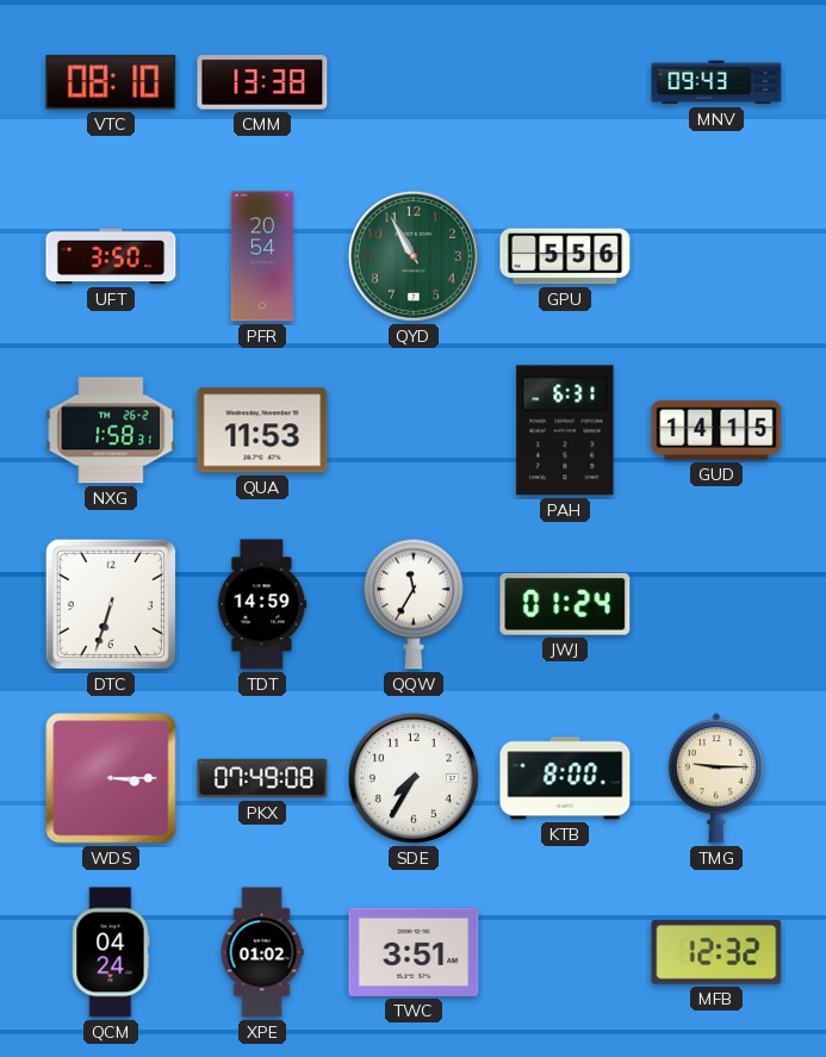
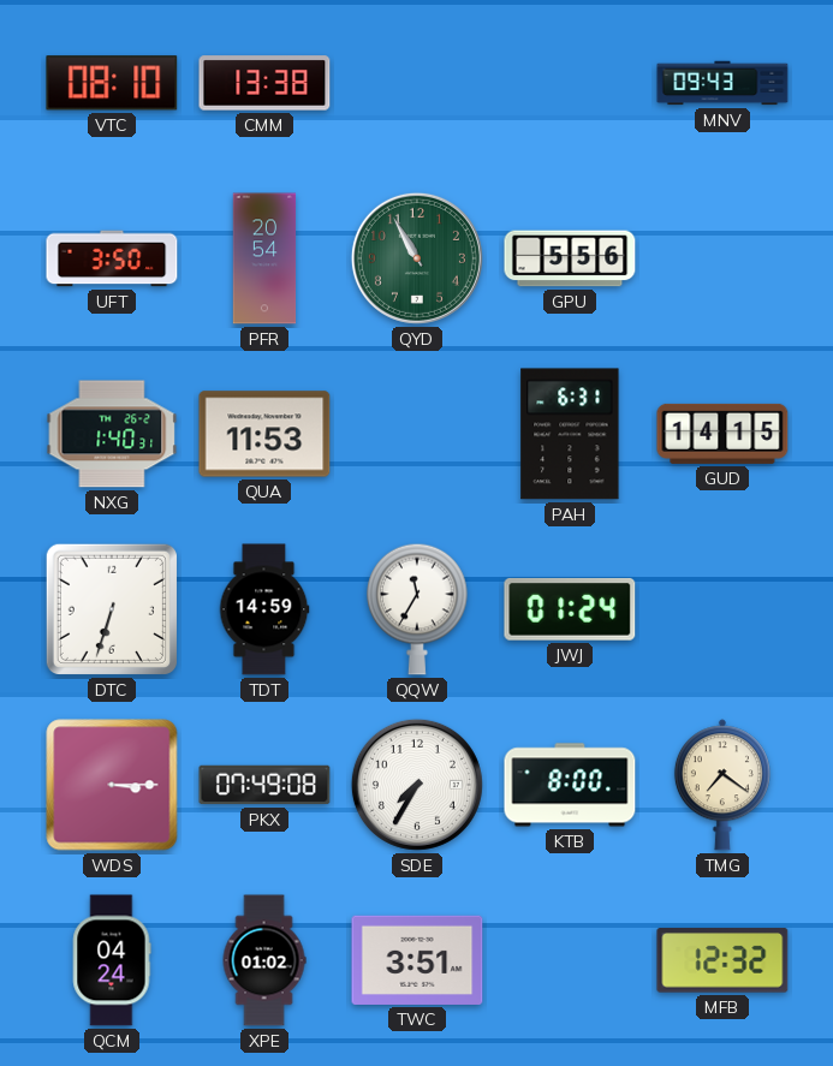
NXG: 1:58 -> 1:40
TMG: 9:15 -> 7:21
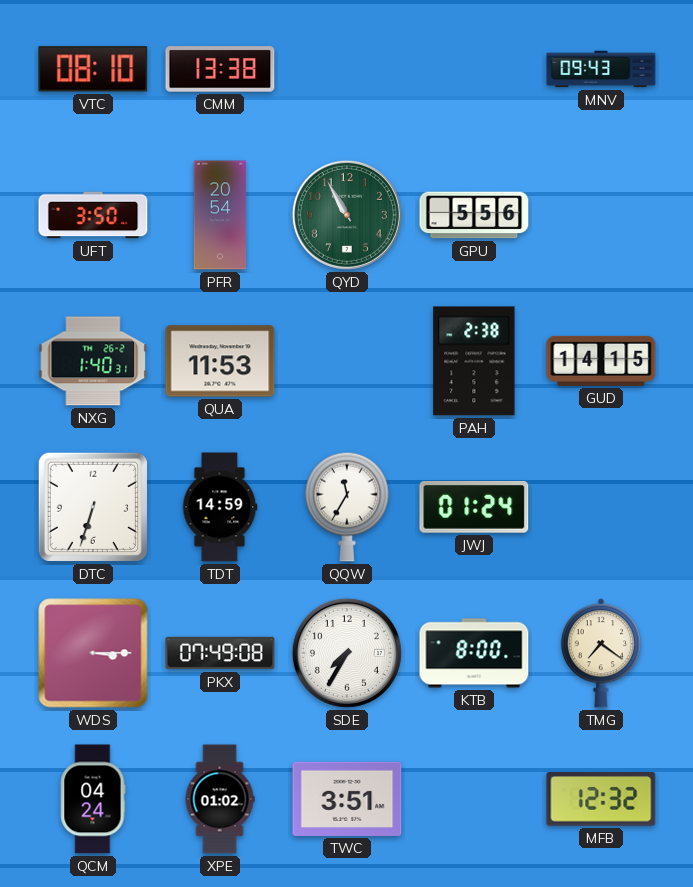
PAH: 6:31 -> 2:38
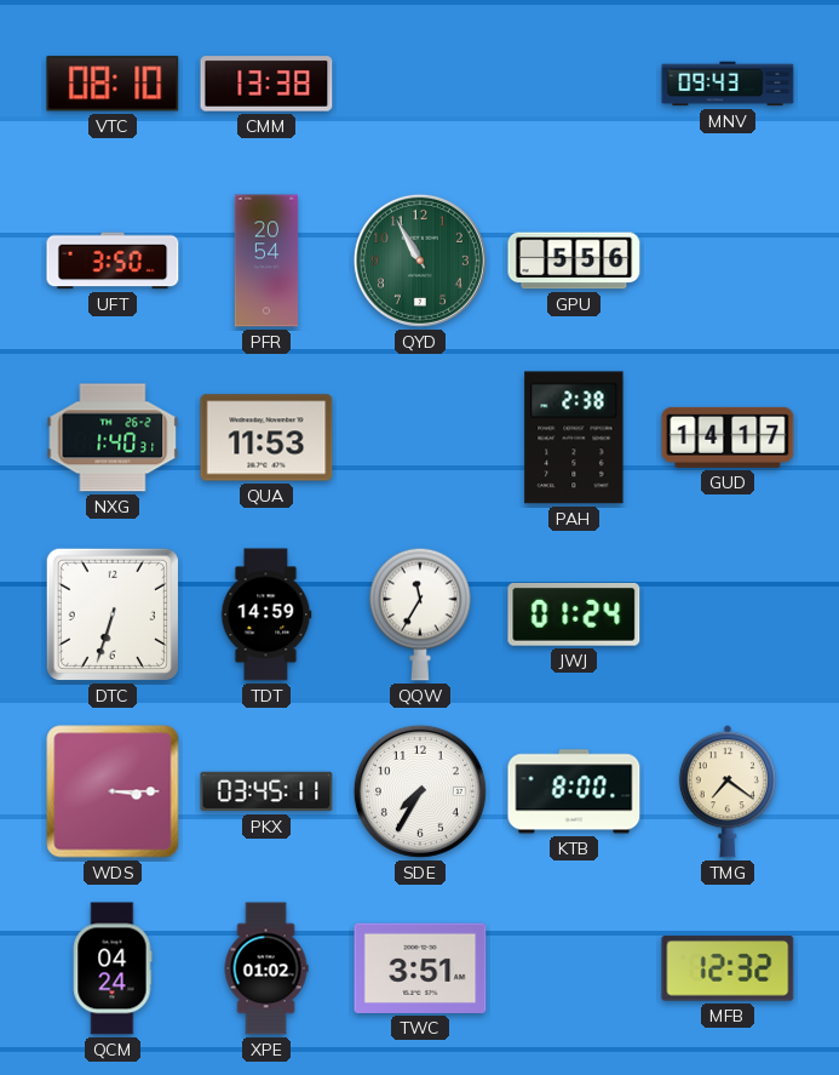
GUD: 14:15 -> 14:17
PKX: 07:49 -> 03:45
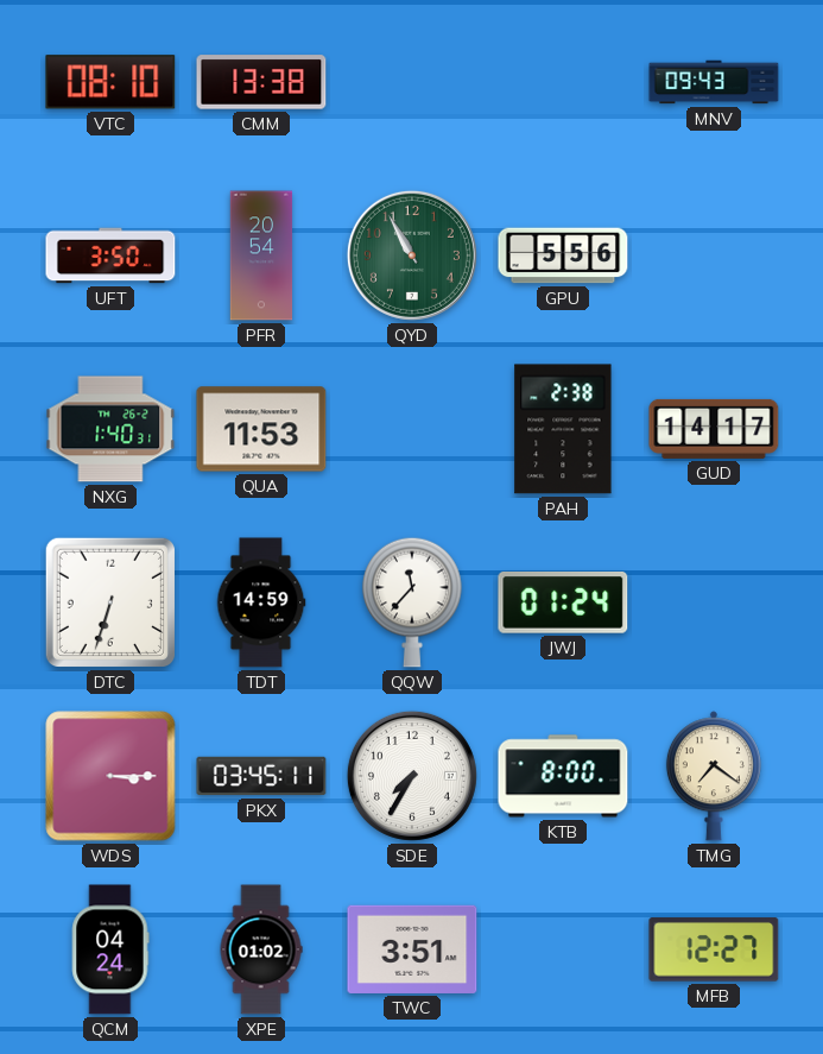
QQW: 11:35 -> 11:37
MFB: 12:32 -> 12:27
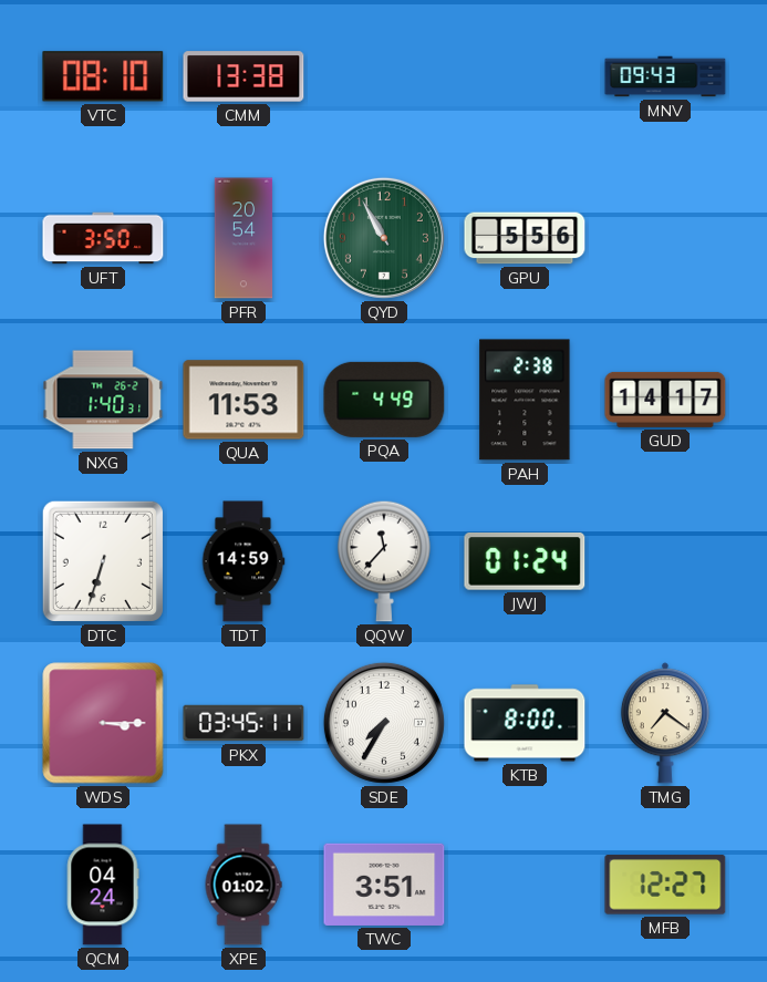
PQA: none -> 4:49
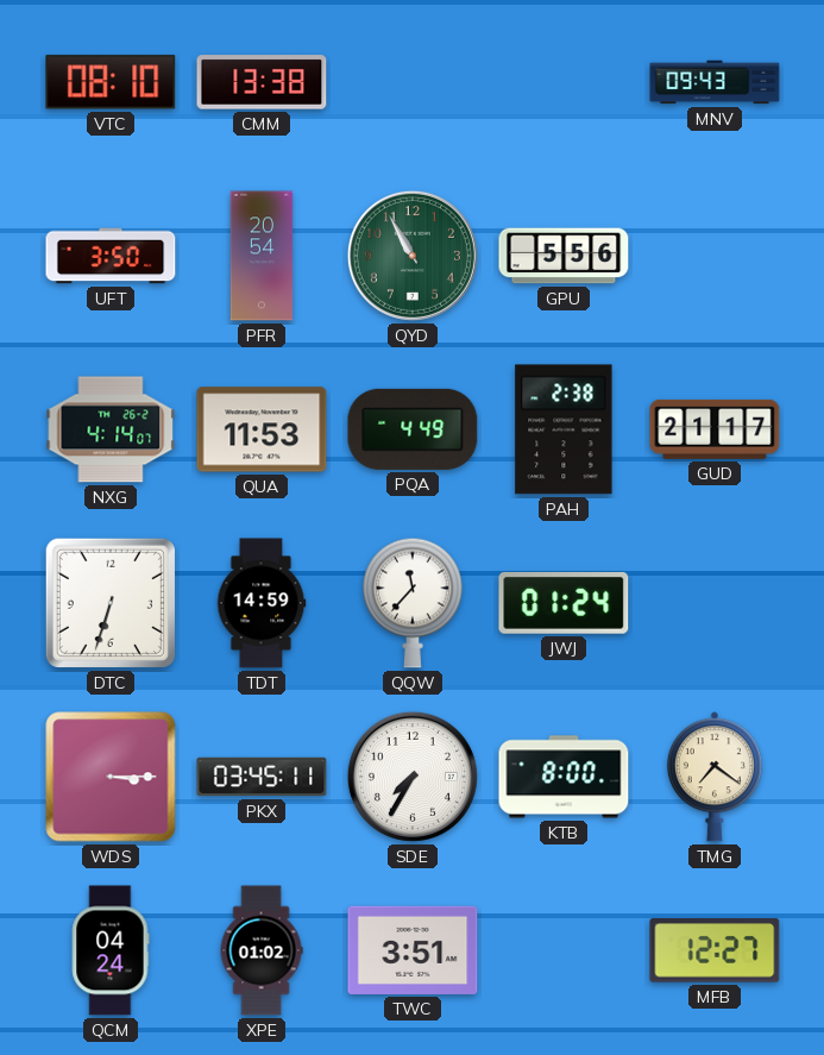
NXG: 1:40 -> 4:14
GUD: 14:17 -> 21:17
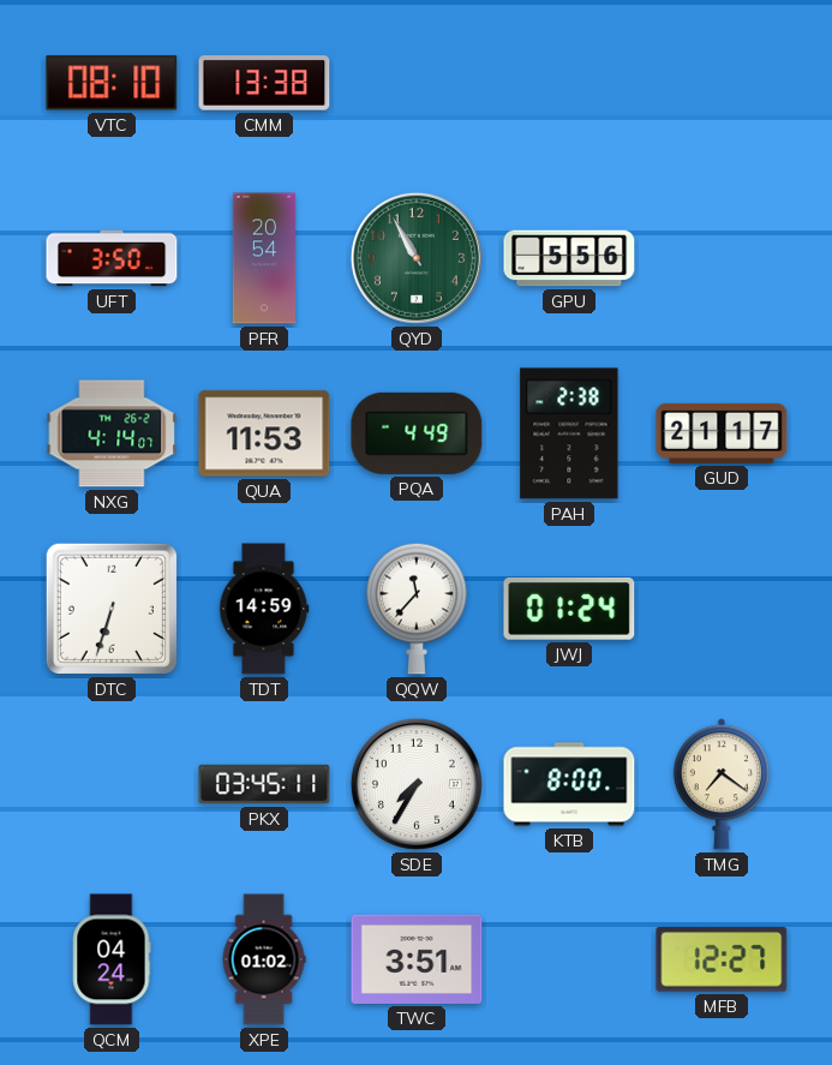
MNV: 09:43 -> none
WDS: 3:15 -> none
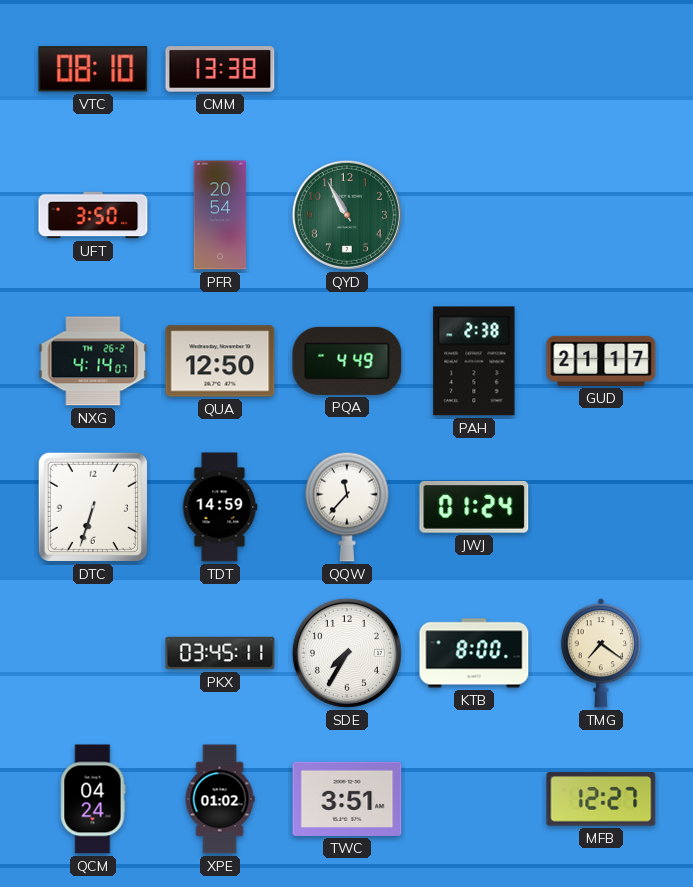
GPU: 5:56 -> none
QUA: 11:53 -> 12:50
